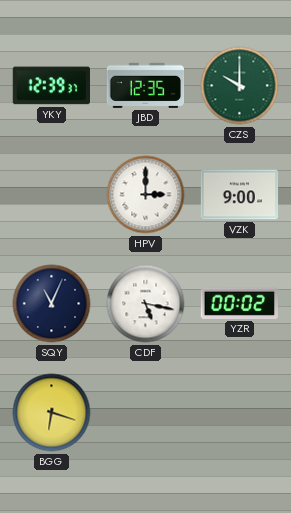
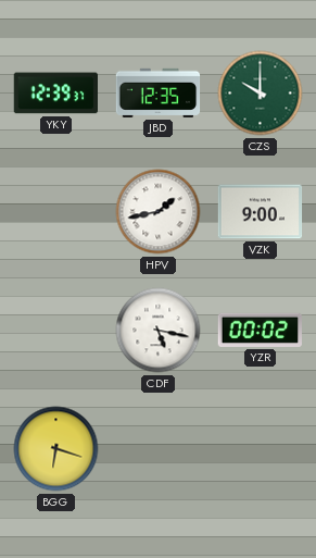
HPV: 3:00 -> 1:43
SQY: 11:04 -> none
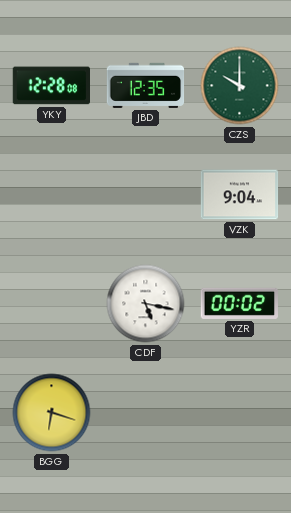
YKY: 12:39 -> 12:28
HPV: 1:43 -> none
VZK: 9:00 -> 9:04
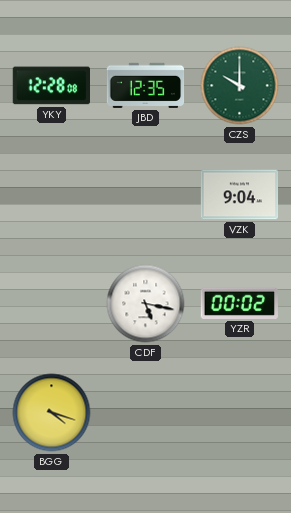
BGG: 6:18 -> 4:18
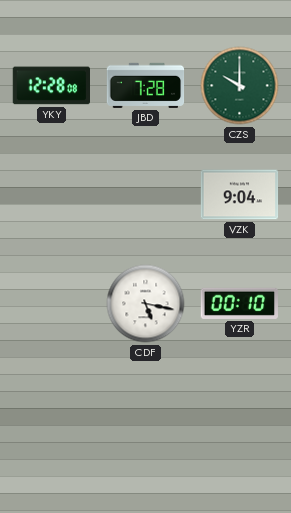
JBD: 12:35 -> 7:28
YZR: 00:02 -> 00:10
BGG: 4:18 -> none
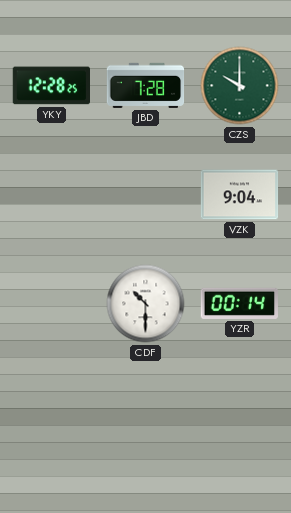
YKY: 12:28:08 -> 12:28:25
CDF: 5:17 -> 10:30
YZR: 00:10 -> 00:14
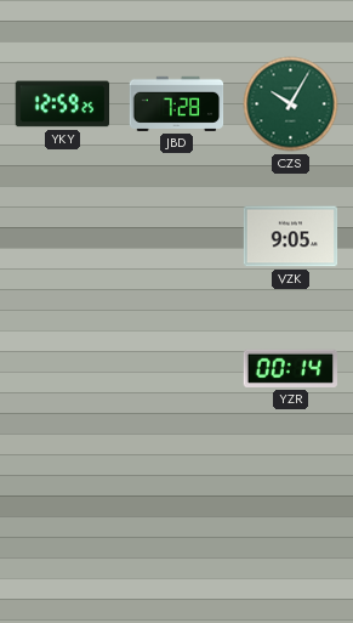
YKY: 12:28 -> 12:59
CZS: 10:00 -> 10:05
VZK: 9:04 -> 9:05
CDF: 10:30 -> none
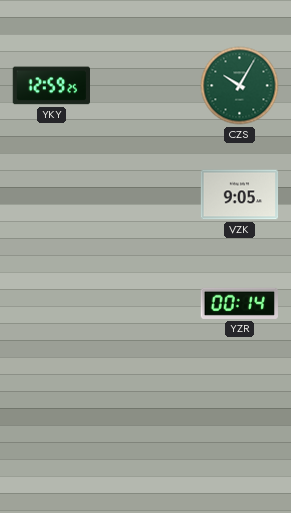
JBD: 7:28 -> none
